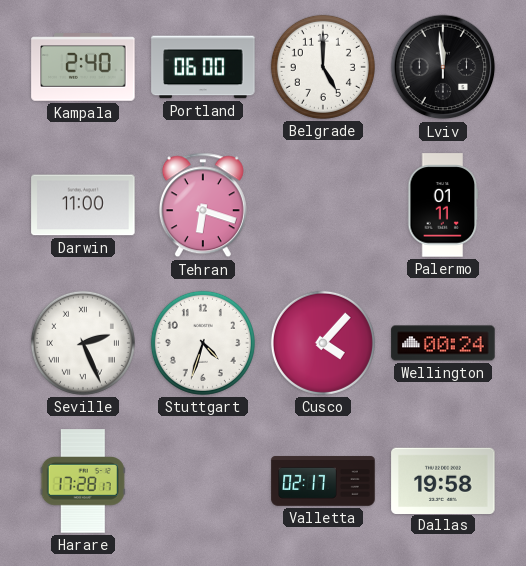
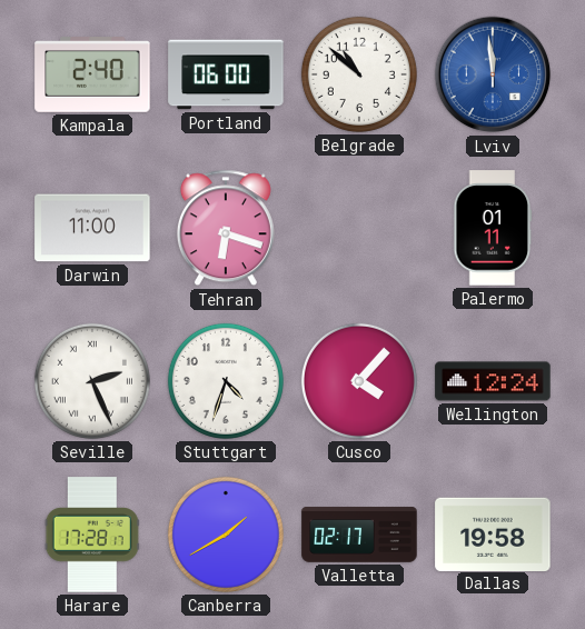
Belgrade: 5:00 -> 10:52
Lviv dial: black -> blue
Wellington: 00:24 -> 12:24
Canberra: none -> 1:40
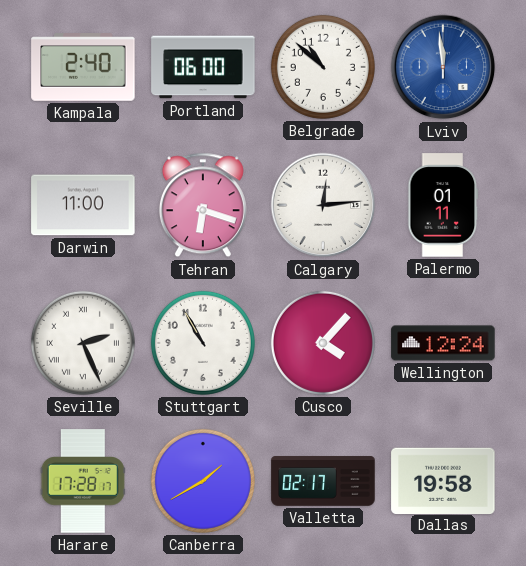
Calgary: none -> 12:14
Stuttgart: 4:33 -> 10:55
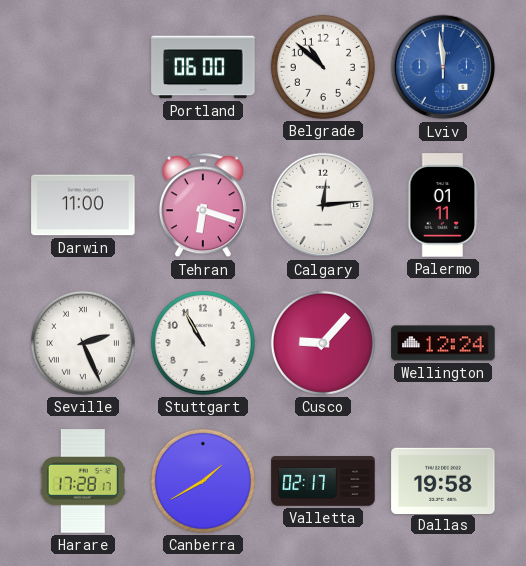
Kampala: 2:40 -> none
Cusco: 4:07 -> 9:07
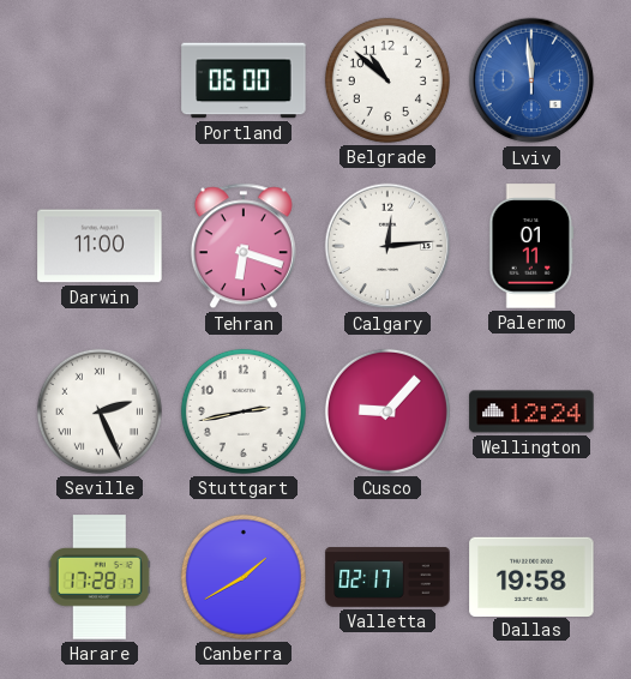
Stuttgart: 10:55 -> 2:43
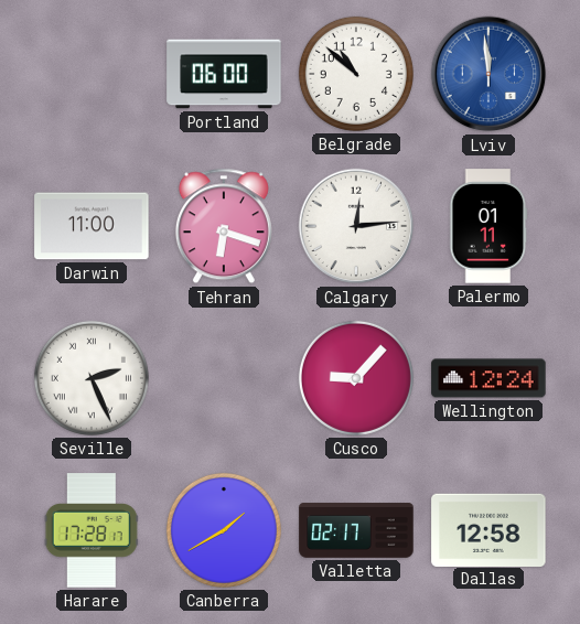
Stuttgart: 2:43 -> none
Dallas: 19:58 -> 12:58
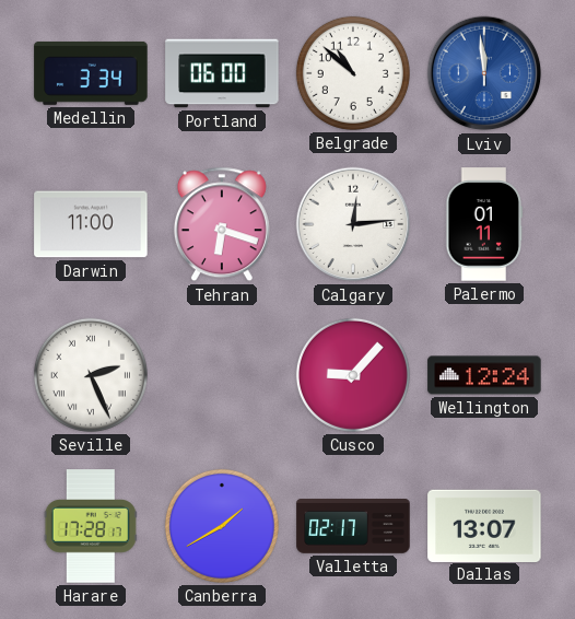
Medellin: none -> 3:34
Dallas: 12:58 -> 13:07
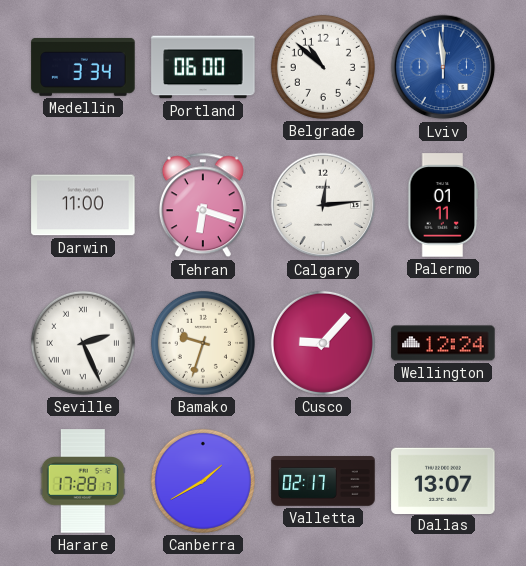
Bamako: none -> 9:33
